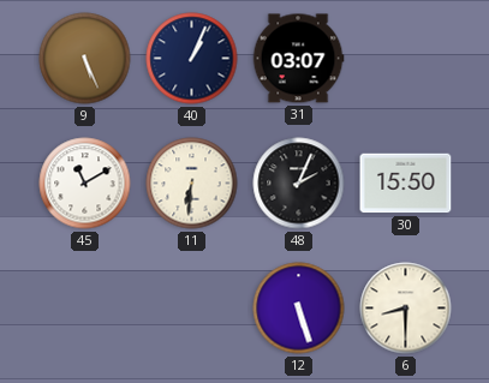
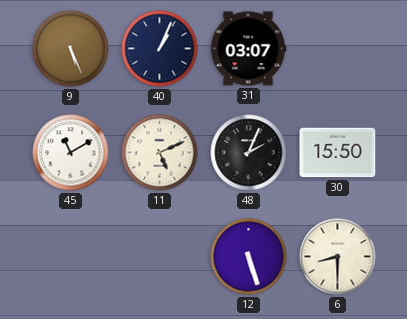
11: 6:31 -> 5:11
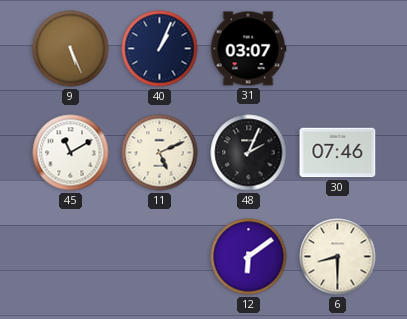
30: 15:50 -> 07:46
12: 5:27 -> 6:09
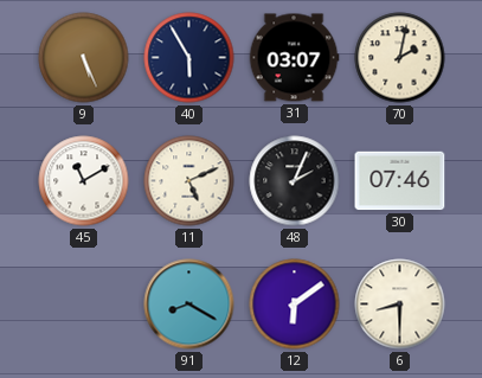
40: 1:04 -> 5:55
70: none -> 2:02
91: none -> 8:20
